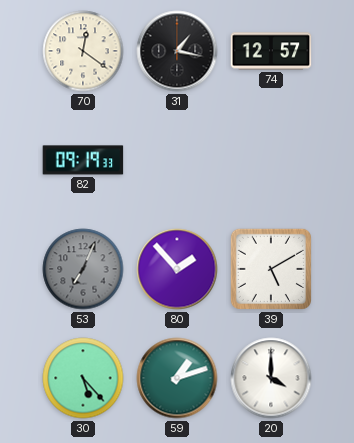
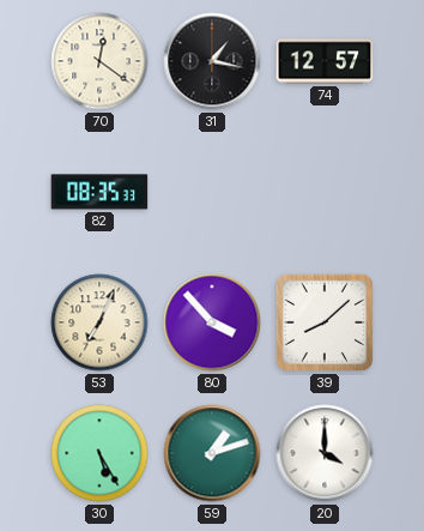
82: 09:19 -> 08:35
53 dial: grey -> cream
80: 1:53 -> 3:53
39: 5:10 -> 8:08
30: 5:23 -> 5:25
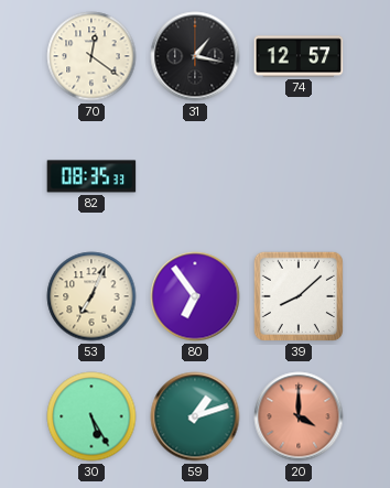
80: 3:53 -> 6:54
20 dial: white -> salmon
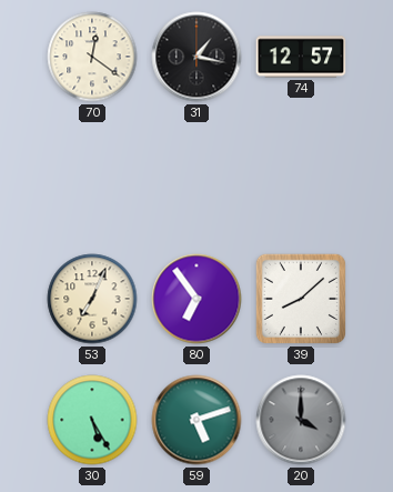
82: 08:35 -> none
59: 1:12 -> 5:12
20 dial: salmon -> grey
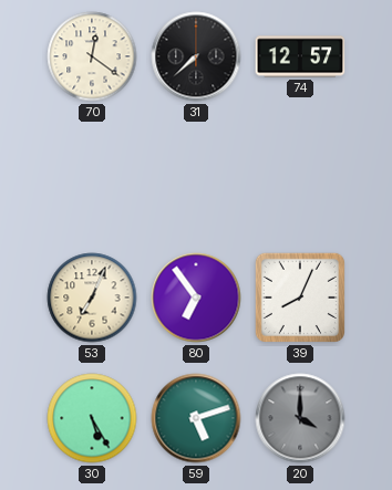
31: 1:17 -> 7:38
39: 8:08 -> 8:04
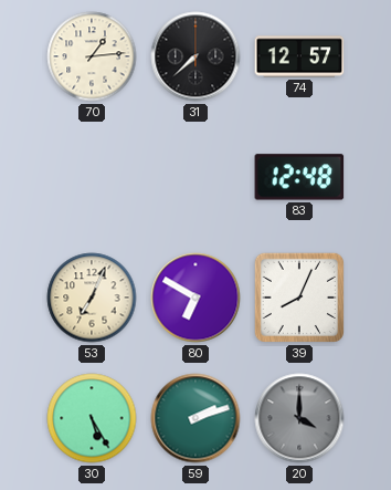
70: 12:21 -> 1:14
83: none -> 12:48
80: 6:54 -> 6:50
59: 5:12 -> 2:12
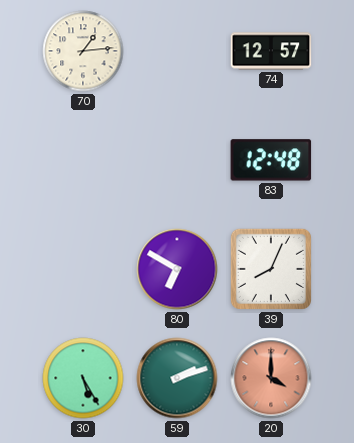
31: 7:38 -> none
53: 7:04 -> none
20 dial: grey -> salmon
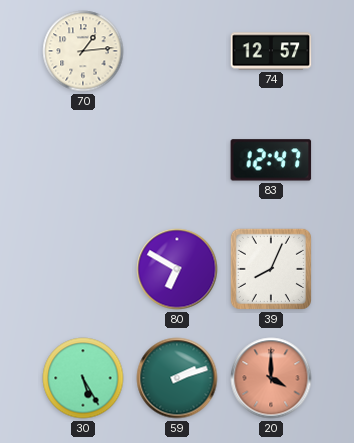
83: 12:48 -> 12:47
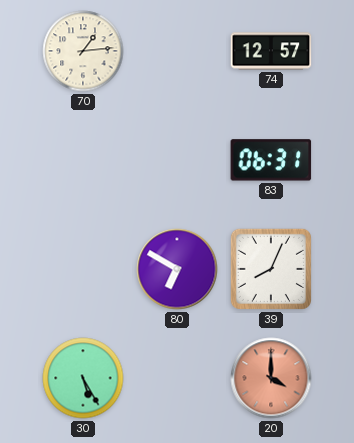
83: 12:47 -> 06:31
59: 2:12 -> none
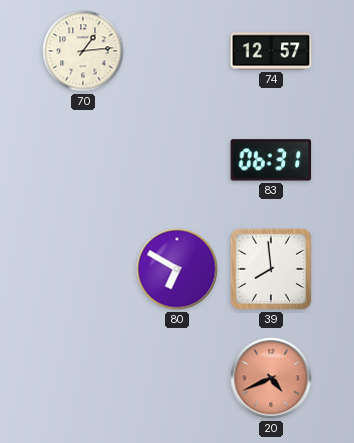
39: 8:04 -> 7:59
30: 5:25 -> none
20: 4:00 -> 4:41
